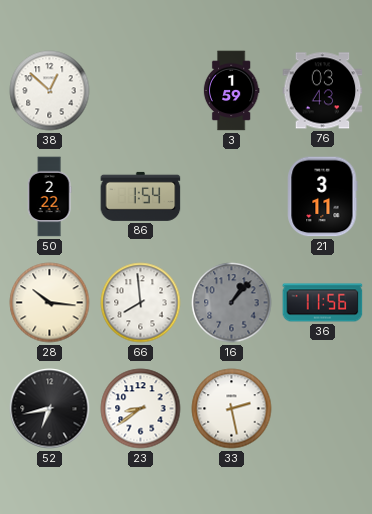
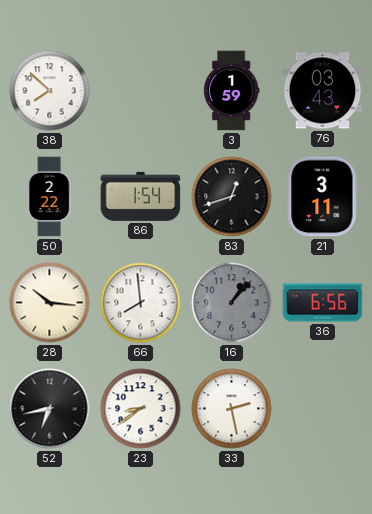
38: 12:52 -> 7:52
83: none -> 12:42
36: 11:56 -> 6:56
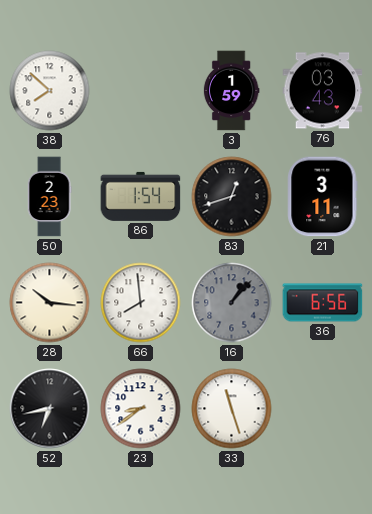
50: 2:22 -> 2:23
33: 2:28 -> 11:27
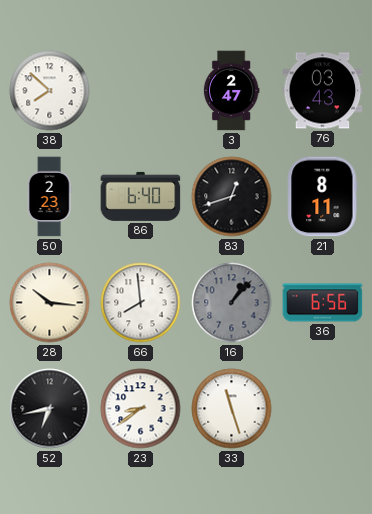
3: 1:59 -> 2:47
86: 1:54 -> 6:40
21: 3:11 -> 8:11
